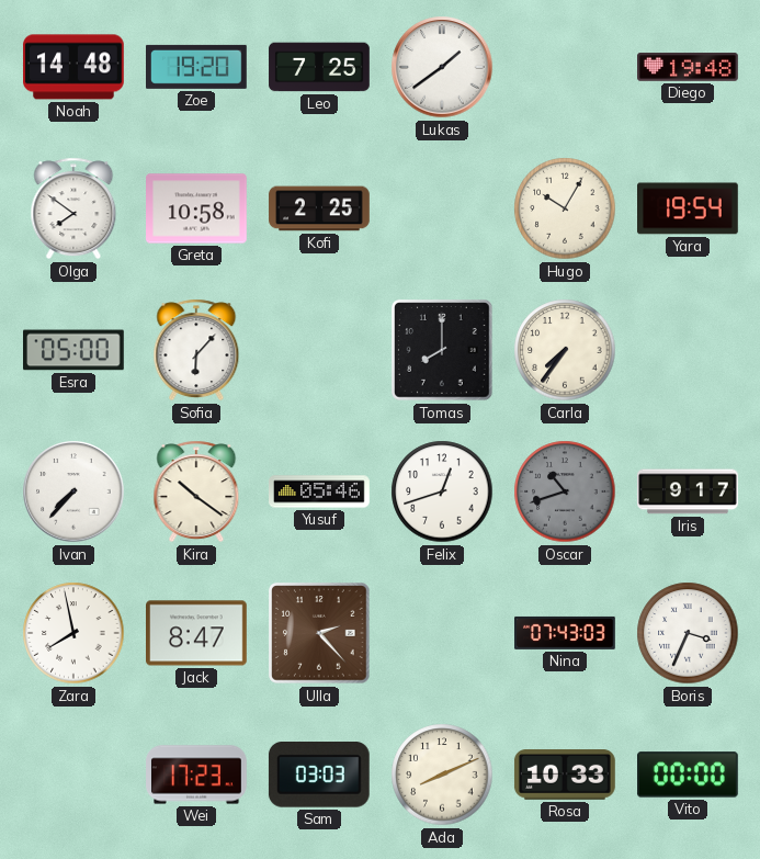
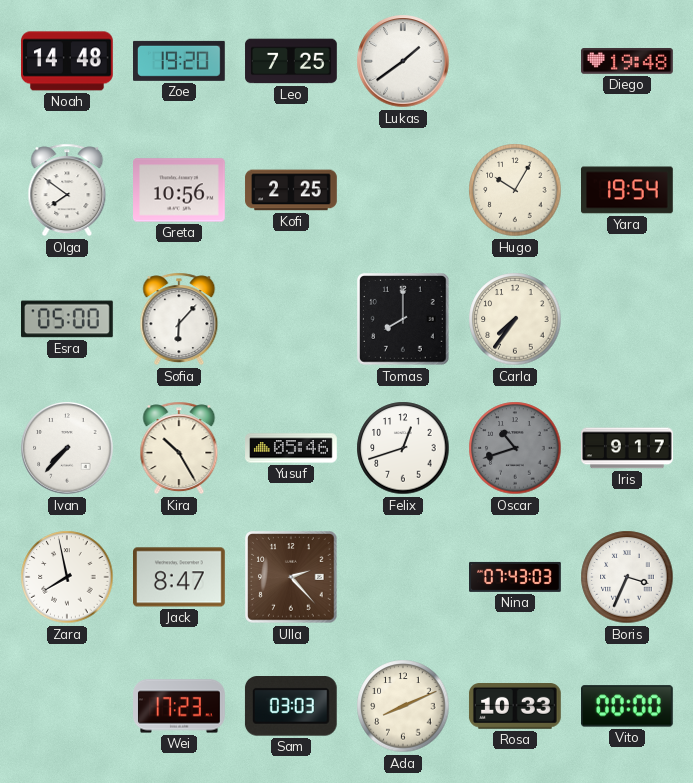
Greta: 10:58 -> 10:56
Kira: 10:21 -> 10:25
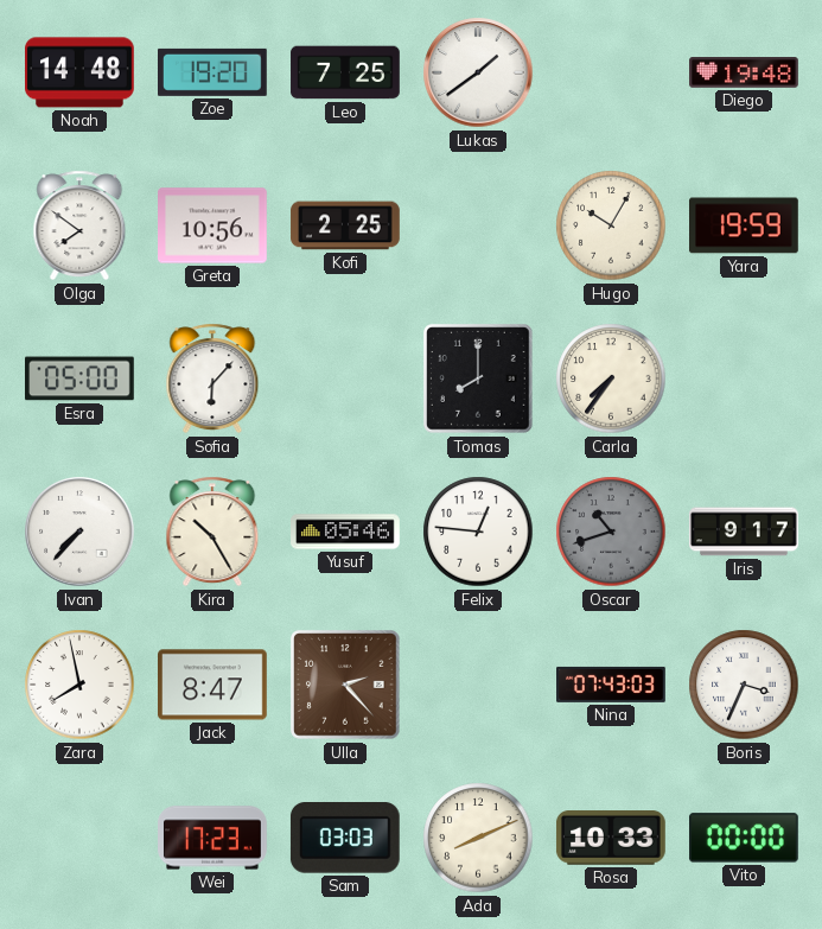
Yara: 19:54 -> 19:59
Felix: 12:42 -> 12:46
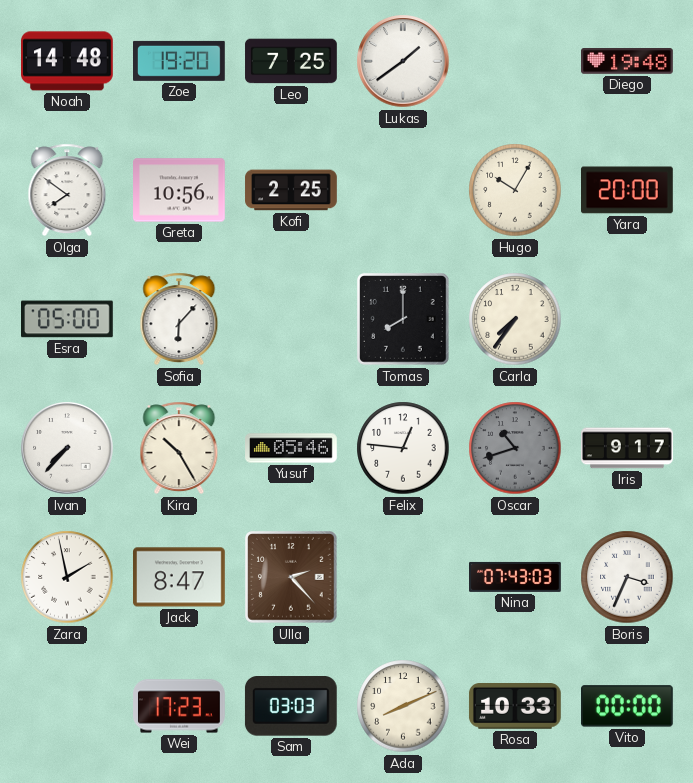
Yara: 19:59 -> 20:00
Zara: 7:58 -> 1:58
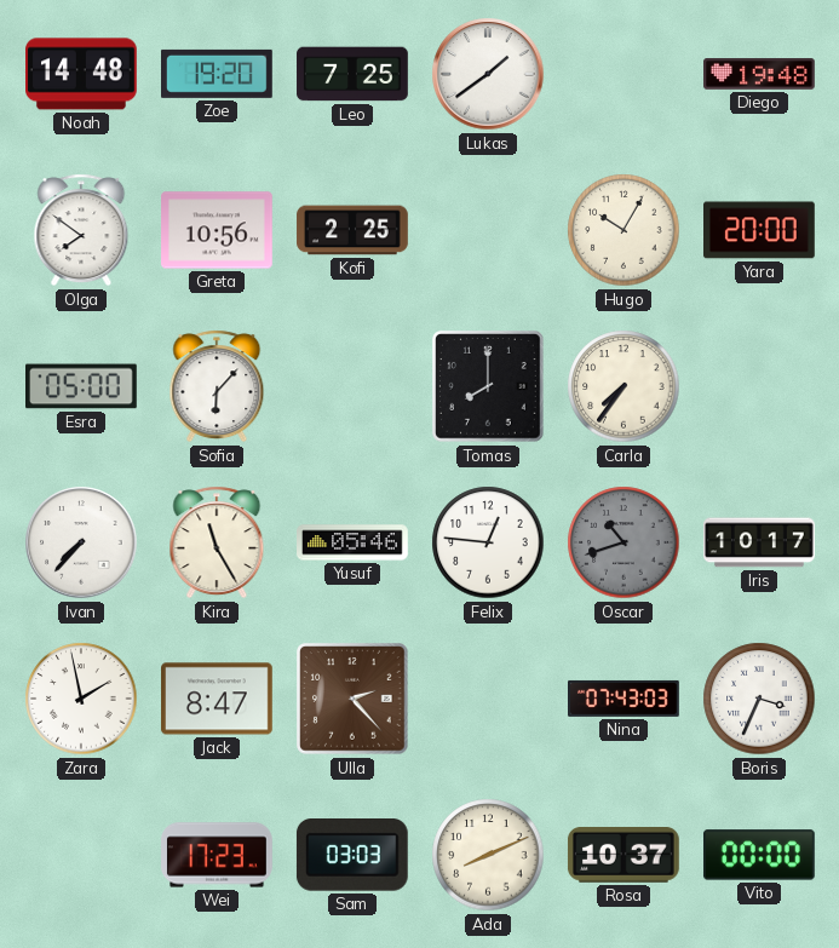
Kira: 10:25 -> 11:25
Iris: 9:17 -> 10:17
Rosa: 10:33 -> 10:37
